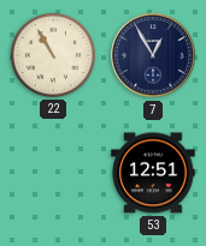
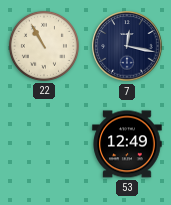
7: 12:55 -> 12:17
53: 12:51 -> 12:49
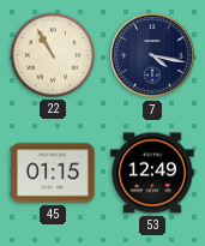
7: 12:17 -> 4:17
45: none -> 01:15
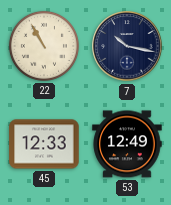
7: 4:17 -> 10:17
45: 01:15 -> 12:33
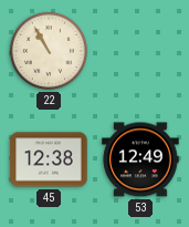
7: 10:17 -> none
45: 12:33 -> 12:38
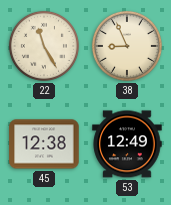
22: 10:55 -> 11:25
38: none -> 8:56
